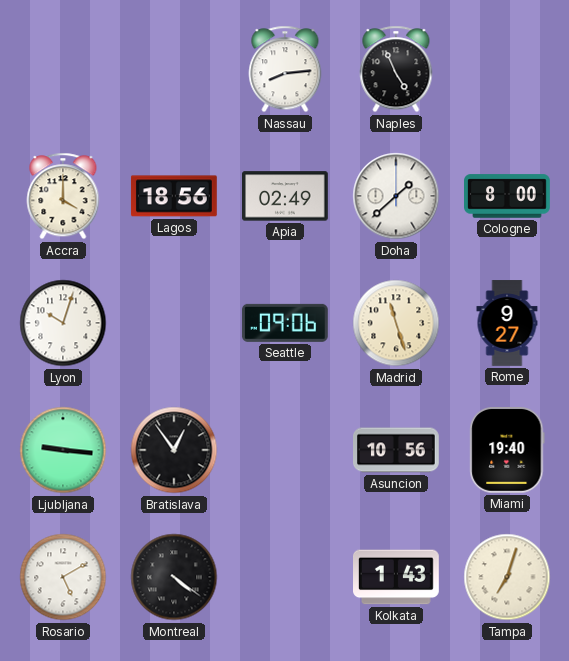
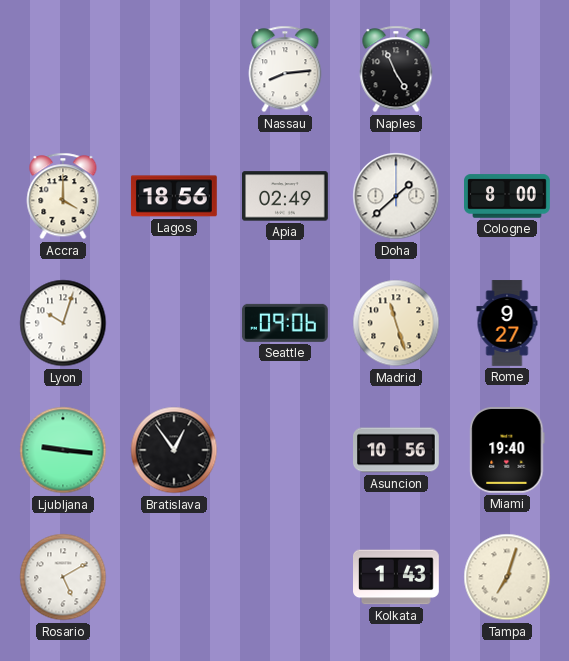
Montreal: 4:21 -> none
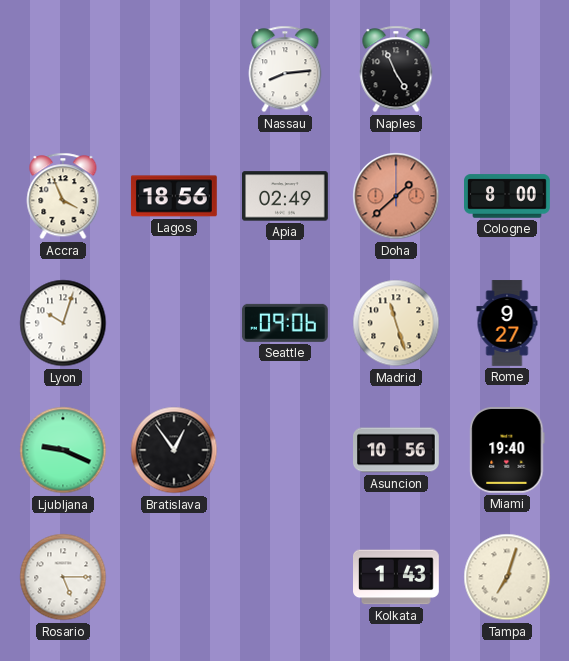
Accra: 4:00 -> 3:56
Doha dial: white -> salmon
Ljubljana: 9:16 -> 9:19
Rosario: 5:10 -> 5:15
